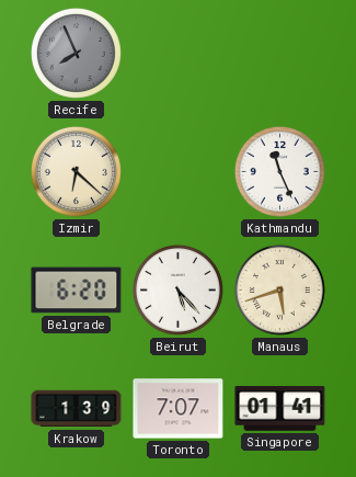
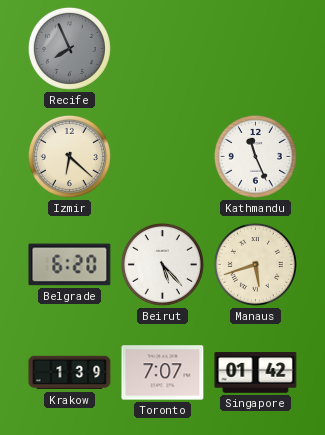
Singapore: 01:41 -> 01:42
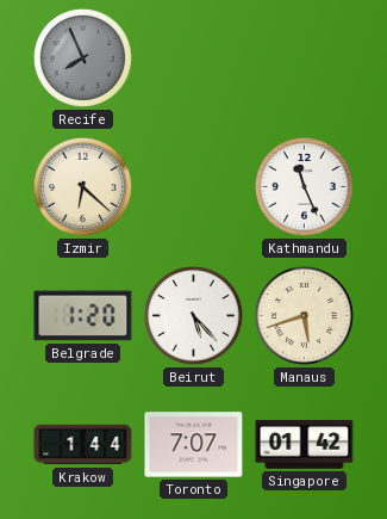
Belgrade: 6:20 -> 1:20
Krakow: 1:39 -> 1:44
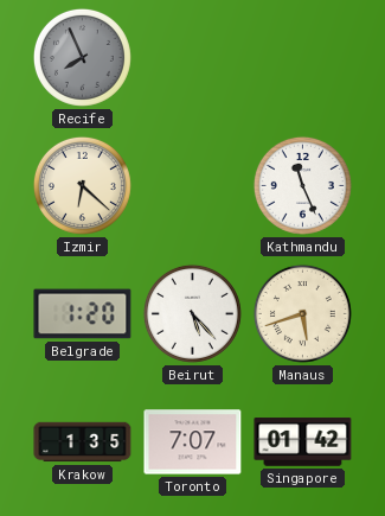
Krakow: 1:44 -> 1:35
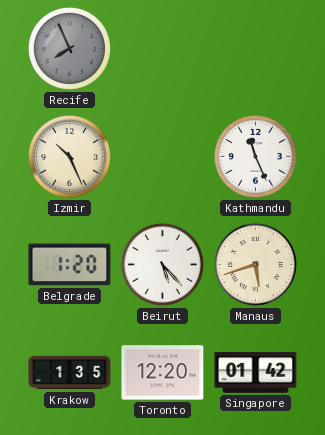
Izmir: 6:22 -> 10:26
Toronto: 7:07 -> 12:20
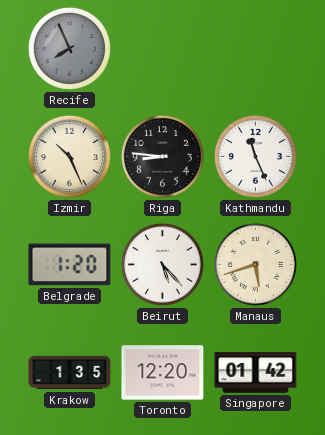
Riga: none -> 8:46
